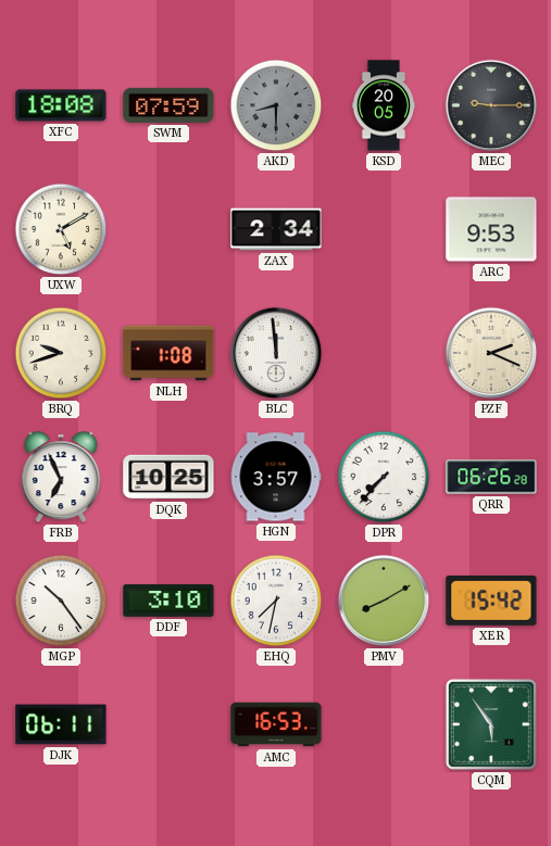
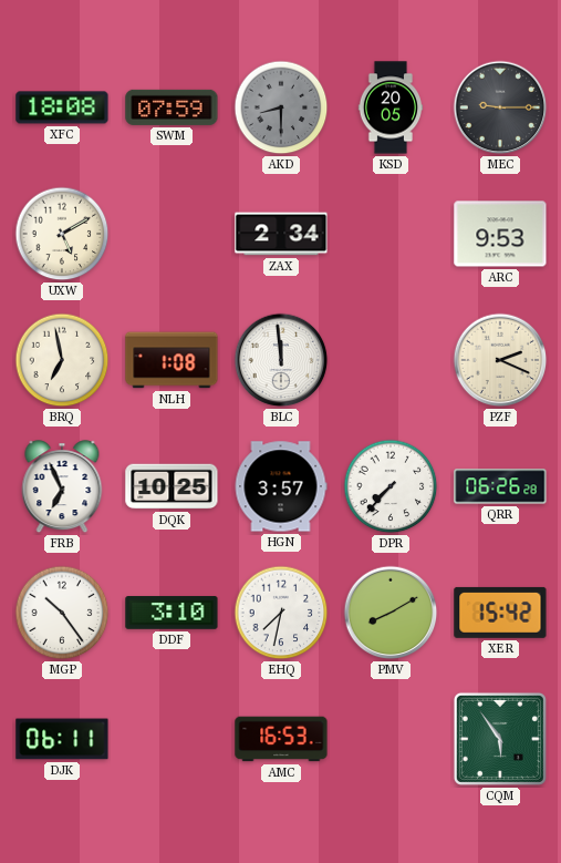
BRQ: 9:42 -> 6:58
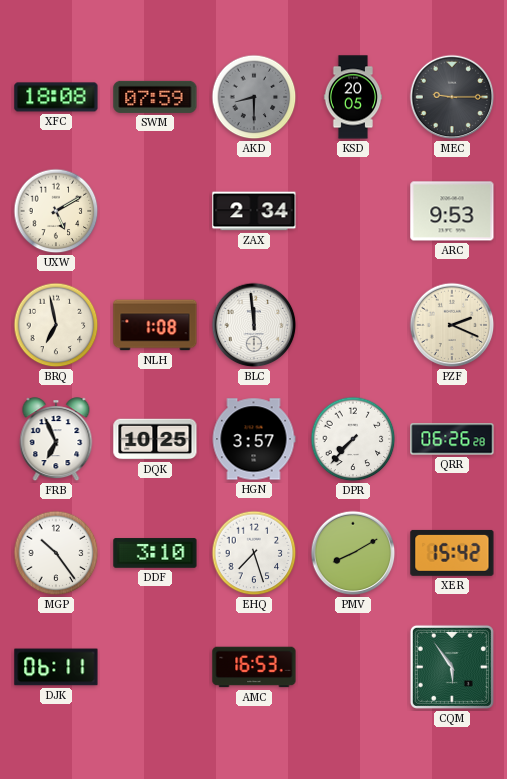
EHQ: 7:32 -> 7:27
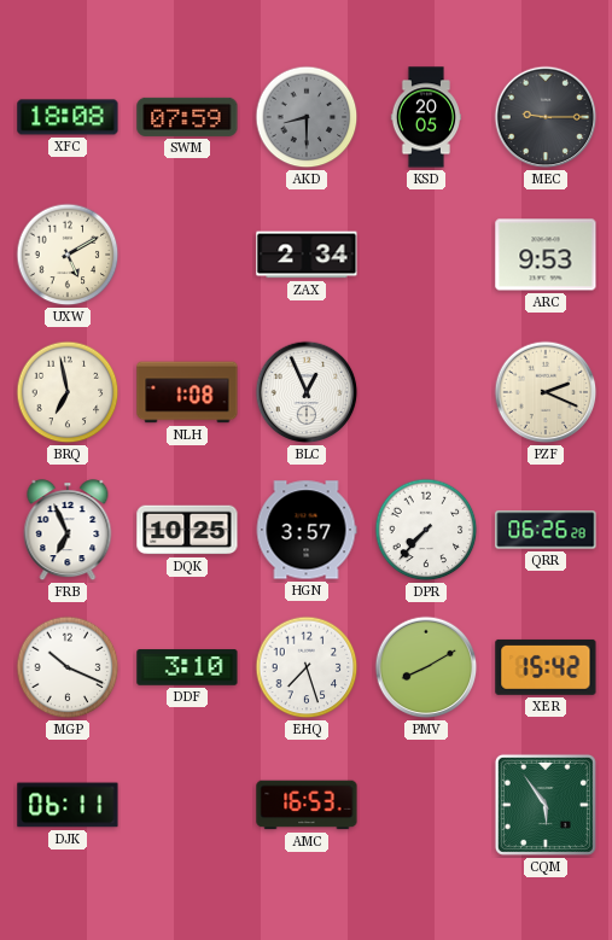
BLC: 11:59 -> 12:56
MGP: 10:24 -> 10:19
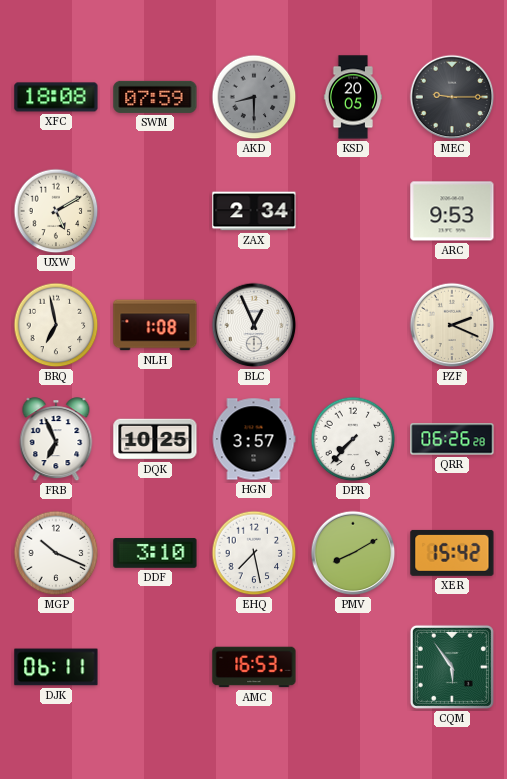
EHQ: 7:27 -> 7:28
